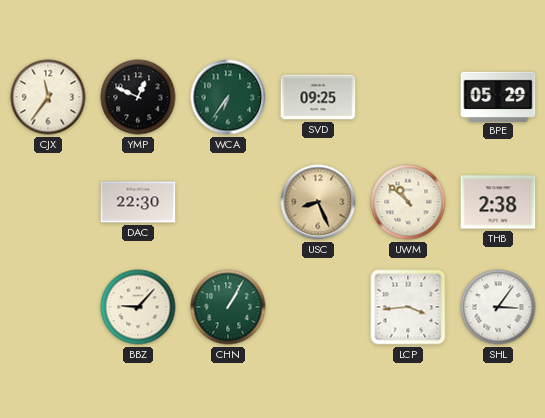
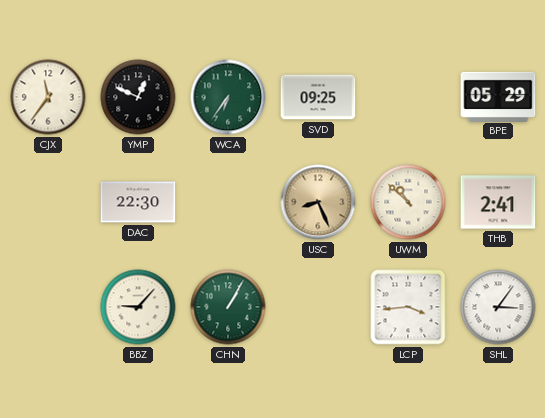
THB: 2:38 -> 2:41
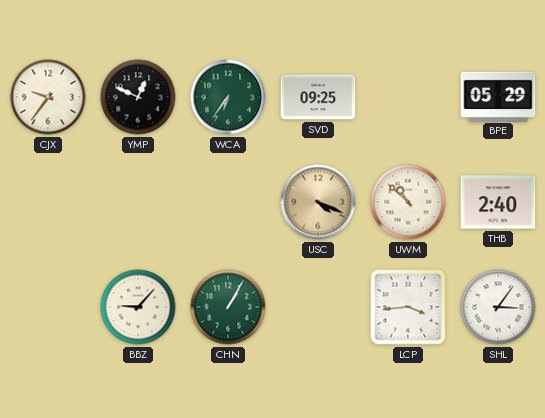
CJX: 11:36 -> 9:36
DAC: 22:30 -> none
USC: 8:26 -> 4:19
THB: 2:41 -> 2:40
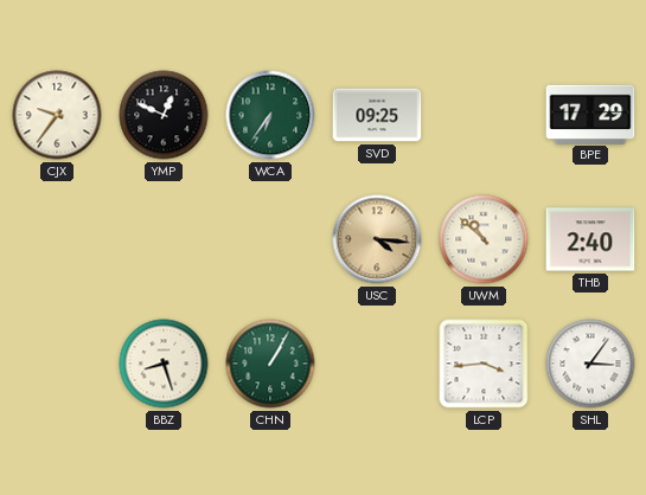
BPE: 05:29 -> 17:29
USC: 4:19 -> 4:16
BBZ: 9:07 -> 8:27
